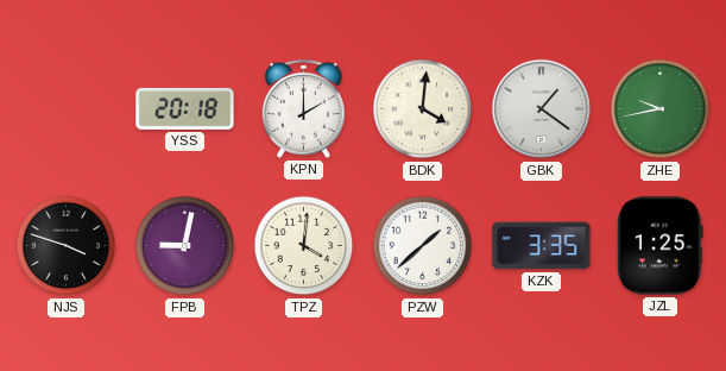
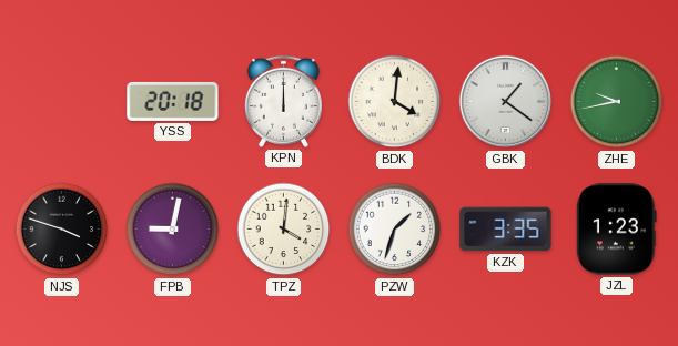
KPN: 2:00 -> 12:00
PZW: 1:38 -> 1:33
JZL: 1:25 -> 1:23
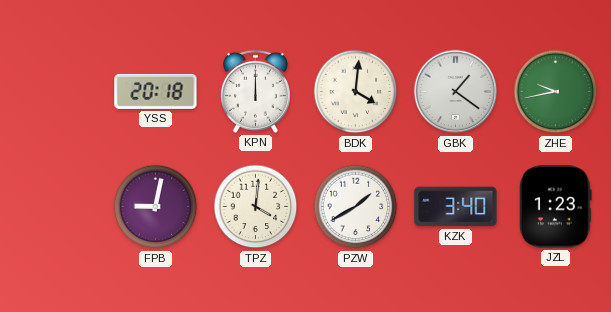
NJS: 3:48 -> none
PZW: 1:33 -> 1:40
KZK: 3:35 -> 3:40
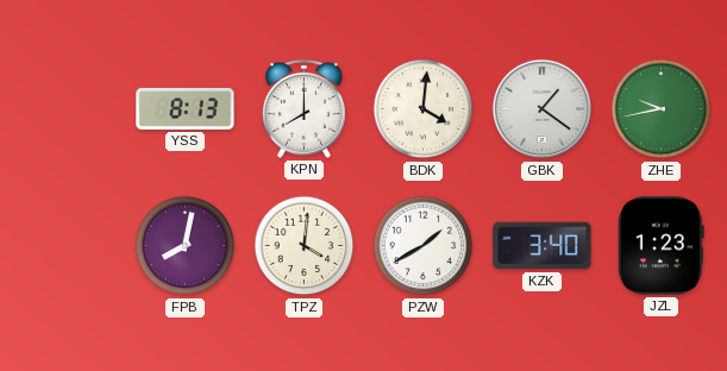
YSS: 20:18 -> 8:13
KPN: 12:00 -> 8:00
FPB: 9:02 -> 8:02
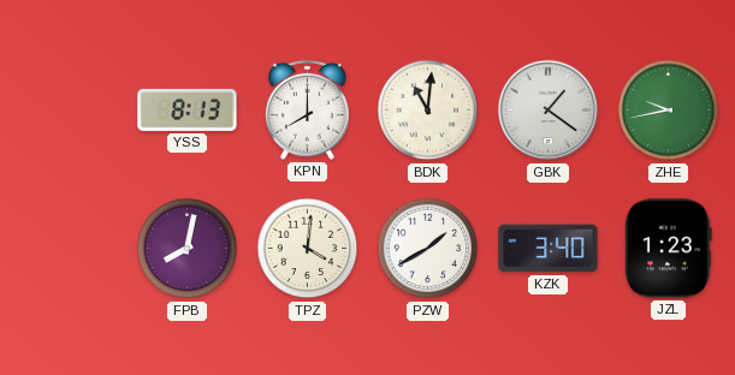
BDK: 4:01 -> 11:01
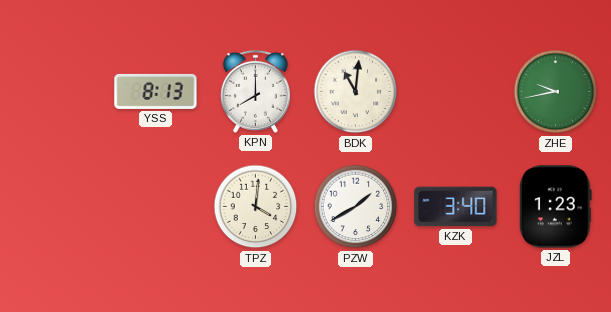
GBK: 1:21 -> none
FPB: 8:02 -> none
